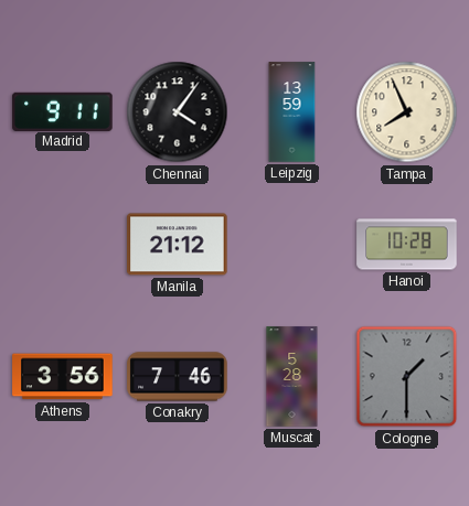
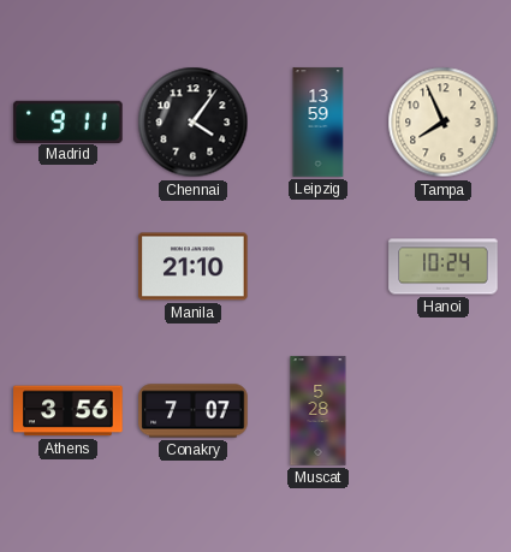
Manila: 21:12 -> 21:10
Hanoi: 10:28 -> 10:24
Conakry: 7:46 -> 7:07
Cologne: 1:30 -> none
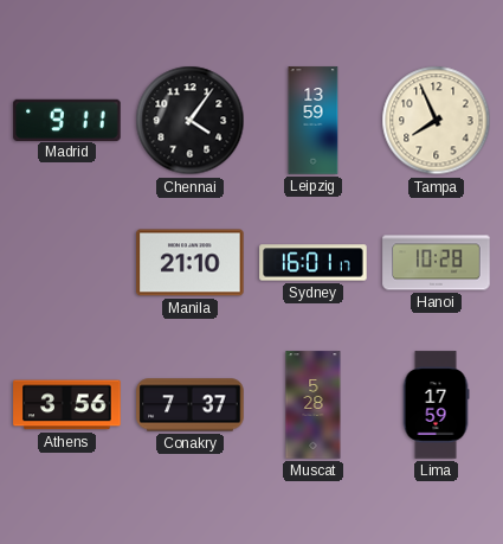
Sydney: none -> 16:01
Hanoi: 10:24 -> 10:28
Conakry: 7:07 -> 7:37
Lima: none -> 17:59
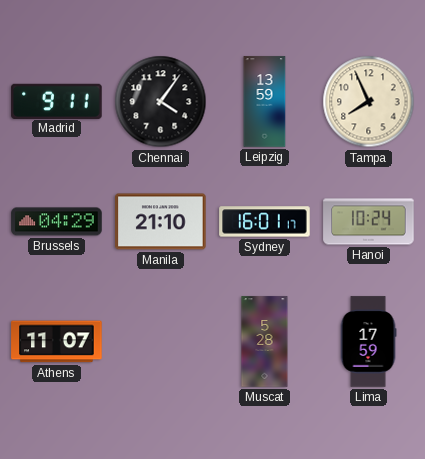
Brussels: none -> 04:29
Hanoi: 10:28 -> 10:24
Athens: 3:56 -> 11:07
Conakry: 7:37 -> none
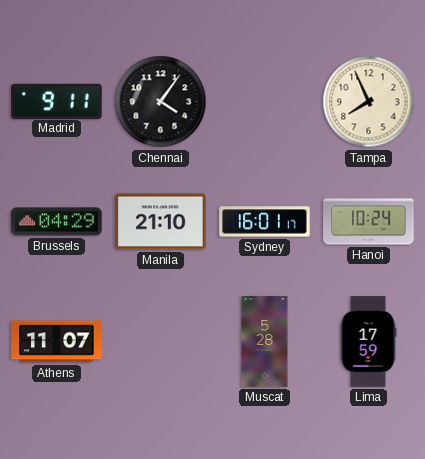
Leipzig: 13:59 -> none
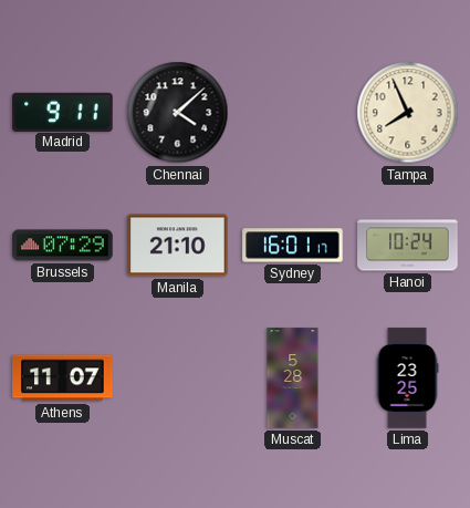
Chennai: 4:06 -> 4:08
Brussels: 04:29 -> 07:29
Lima: 17:59 -> 23:25
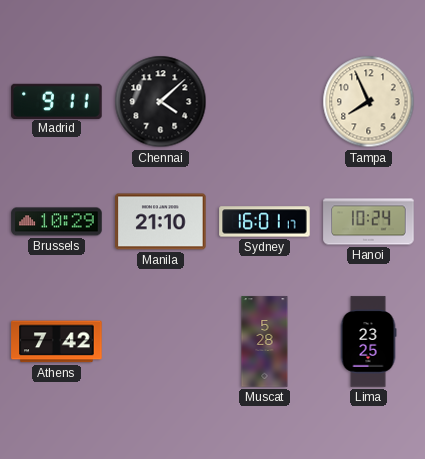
Brussels: 07:29 -> 10:29
Athens: 11:07 -> 7:42
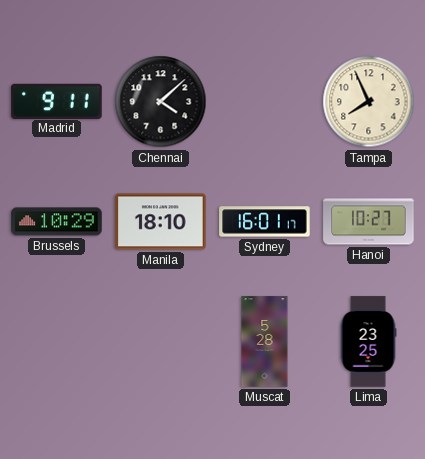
Manila: 21:10 -> 18:10
Hanoi: 10:24 -> 10:27
Athens: 7:42 -> none
